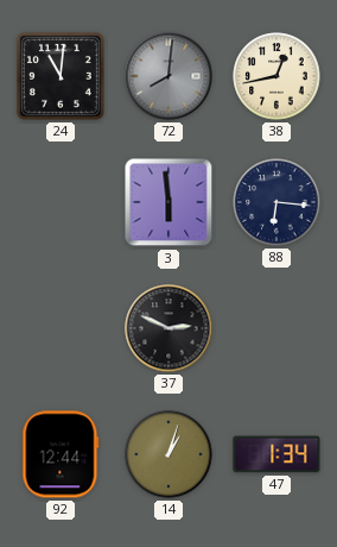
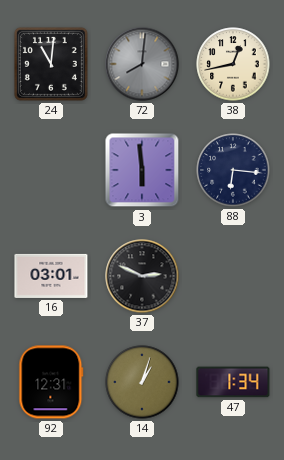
16: none -> 03:01
92: 12:44 -> 12:31
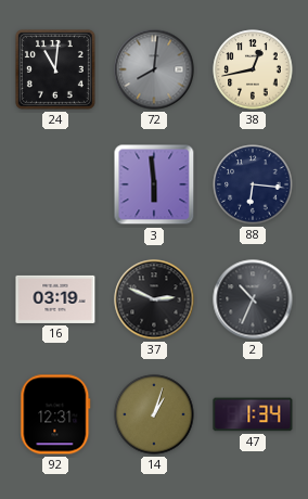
16: 03:01 -> 03:19
2: none -> 10:34
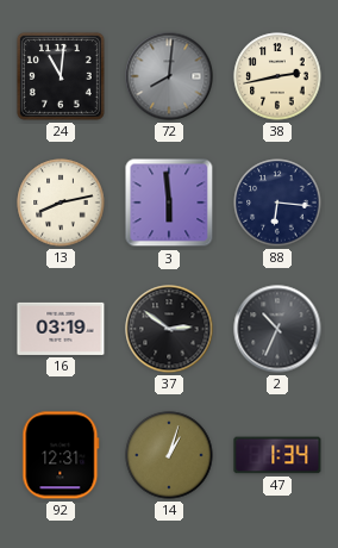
38: 12:43 -> 2:43
13: none -> 8:13
37: 2:49 -> 2:51
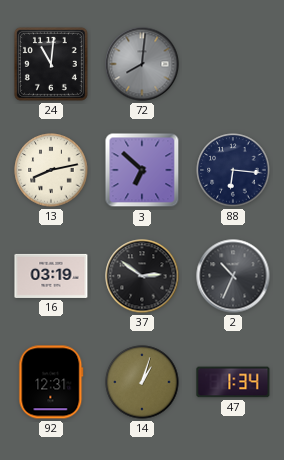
38: 2:43 -> none
3: 5:59 -> 6:52
